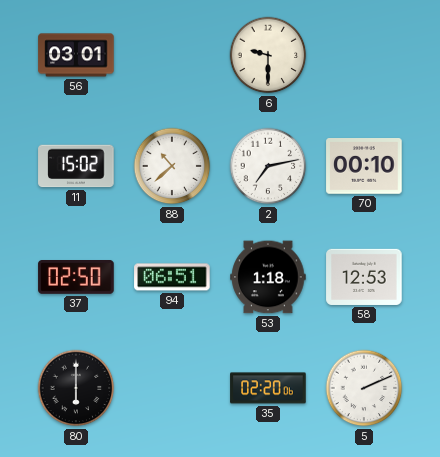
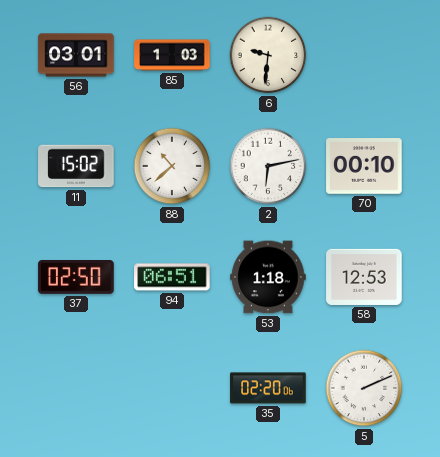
85: none -> 1:03
6: 9:30 -> 9:31
2: 7:13 -> 6:13
80: 6:00 -> none
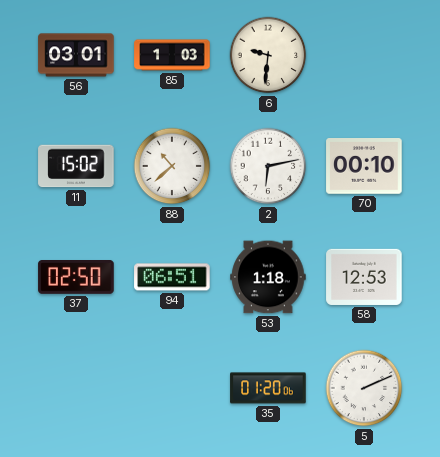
35: 02:20 -> 01:20
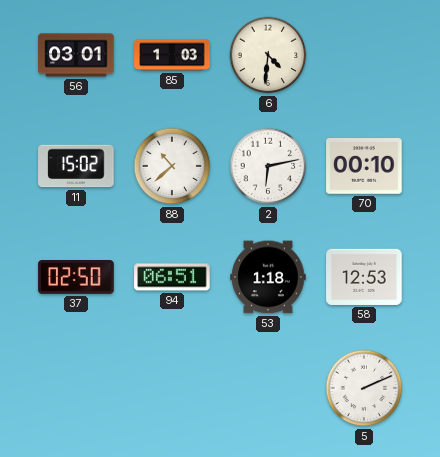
6: 9:31 -> 4:31
35: 01:20 -> none
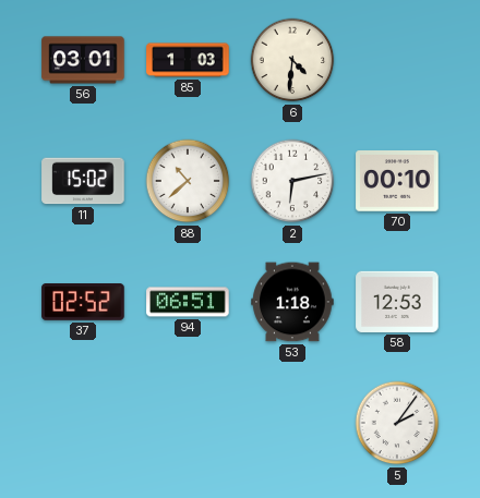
37: 02:50 -> 02:52
5: 2:11 -> 2:06
